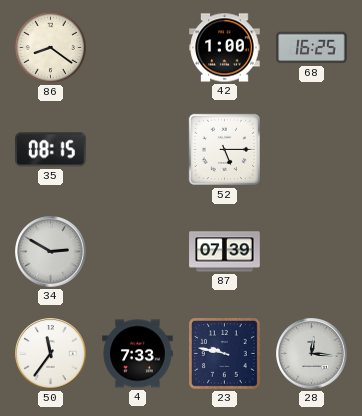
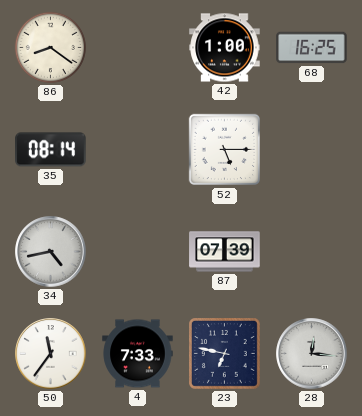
35: 08:15 -> 08:14
34: 2:50 -> 4:43
23: 9:47 -> 6:47
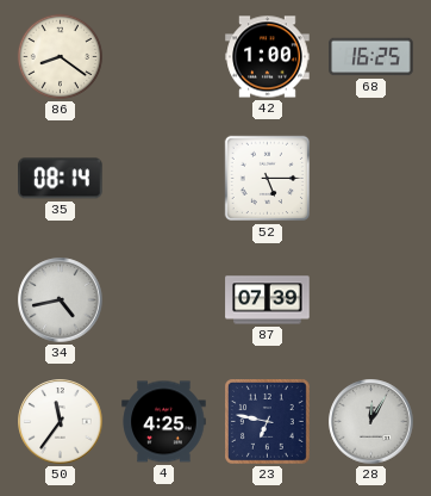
4: 7:33 -> 4:25
28: 12:16 -> 12:05
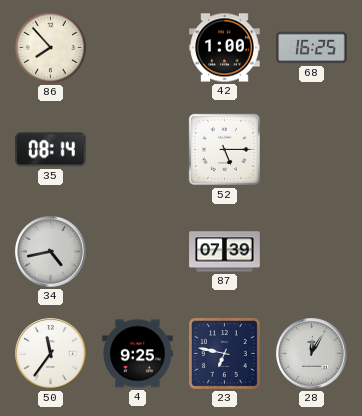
86: 8:21 -> 7:53
4: 4:25 -> 9:25
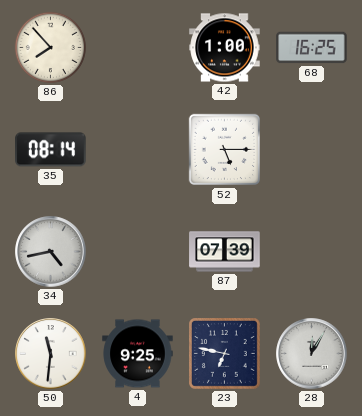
50: 11:36 -> 11:31
